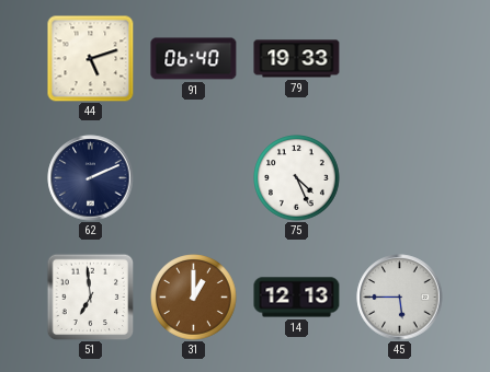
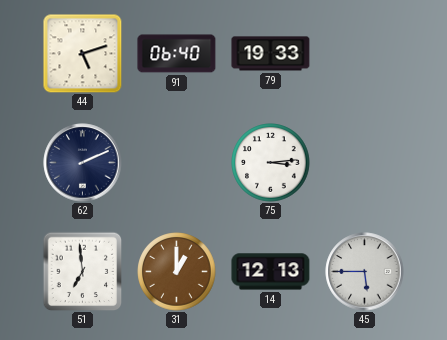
75: 4:26 -> 3:14
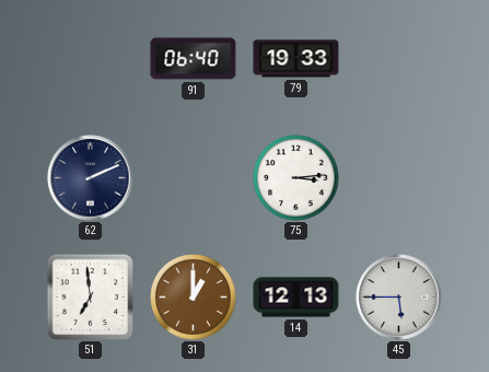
44: 5:12 -> none
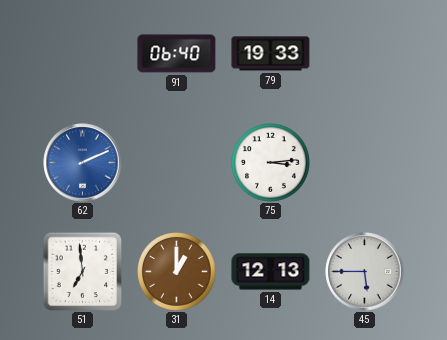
62 dial: navy -> blue
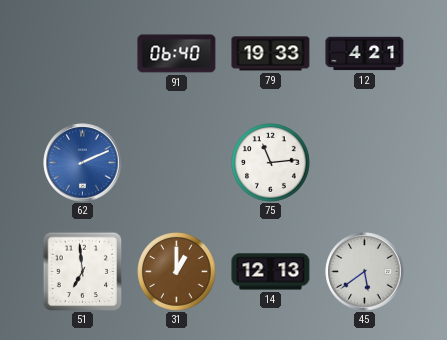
12: none -> 4:21
75: 3:14 -> 11:14
45: 5:45 -> 5:39
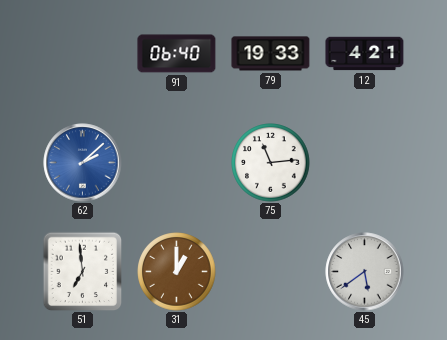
62: 2:11 -> 2:08
14: 12:13 -> none
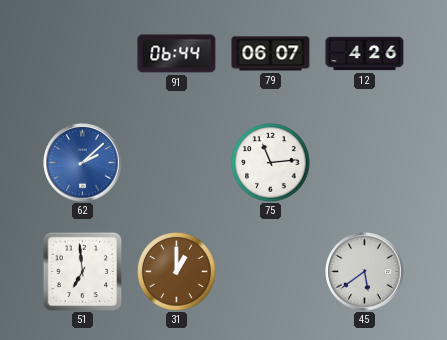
91: 06:40 -> 06:44
79: 19:33 -> 06:07
12: 4:21 -> 4:26
